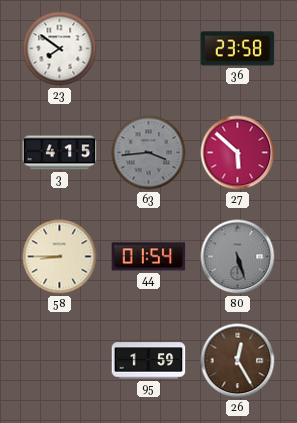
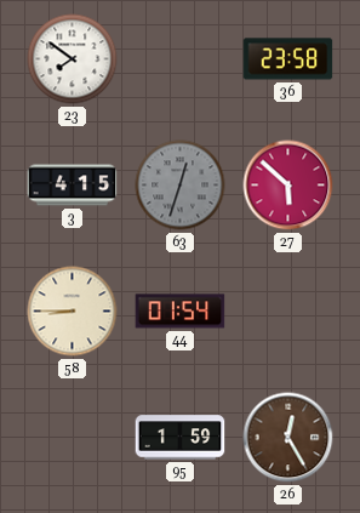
63: 3:44 -> 12:33
80: 5:27 -> none
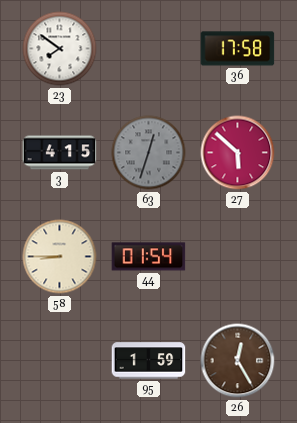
36: 23:58 -> 17:58
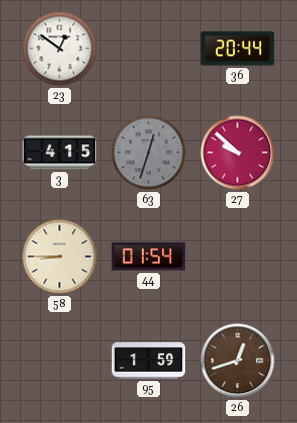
23: 7:51 -> 12:51
36: 17:58 -> 20:44
27: 5:52 -> 9:52
26: 12:25 -> 12:42
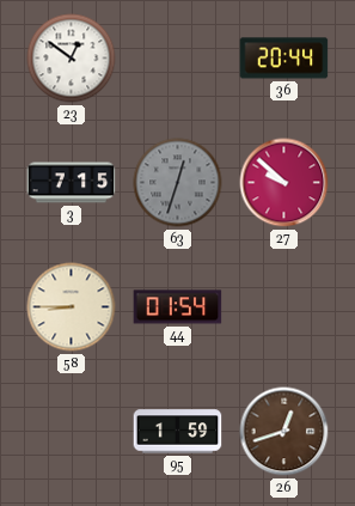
3: 4:15 -> 7:15
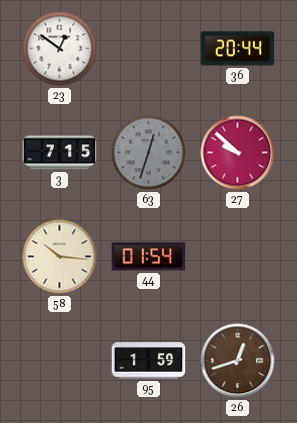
58: 8:45 -> 10:16
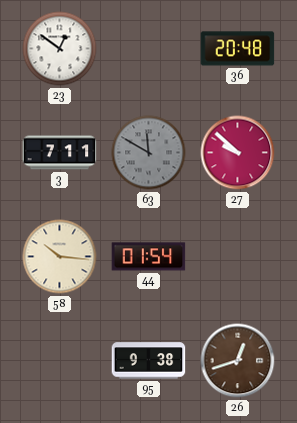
36: 20:44 -> 20:48
3: 7:15 -> 7:11
63: 12:33 -> 11:50
95: 1:59 -> 9:38
